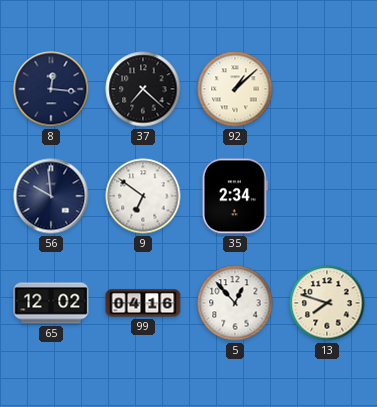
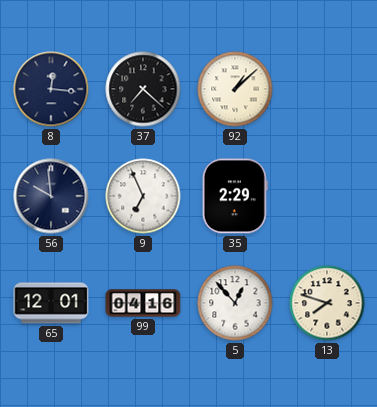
9: 6:51 -> 6:56
35: 2:34 -> 2:29
65: 12:02 -> 12:01
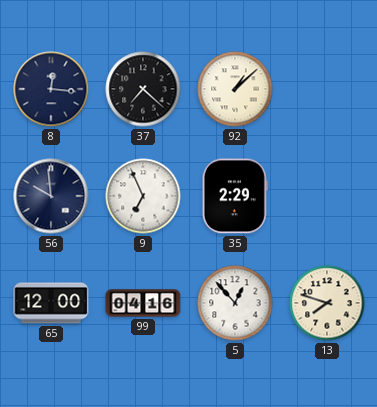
65: 12:01 -> 12:00
